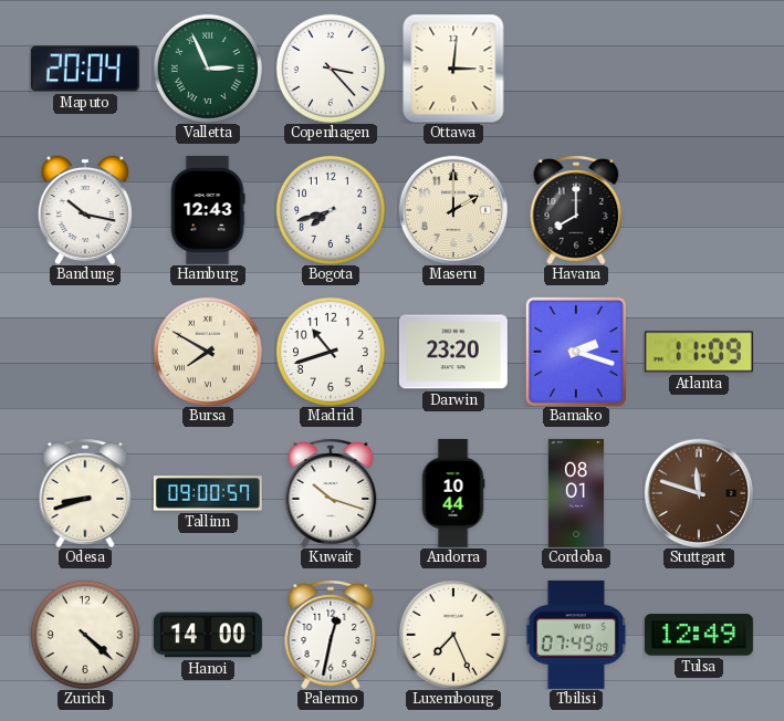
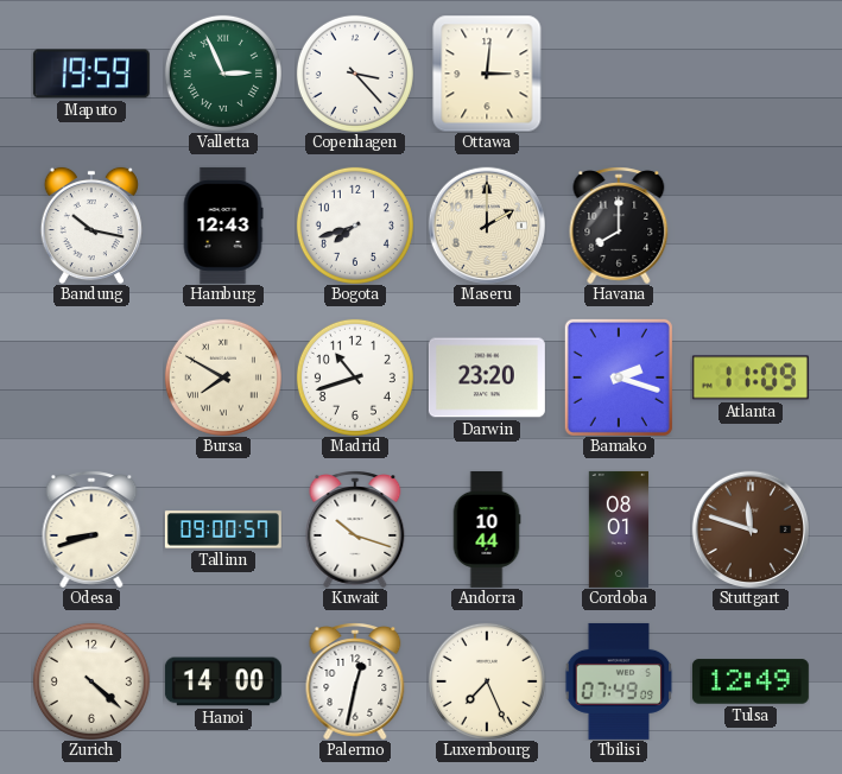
Maputo: 20:04 -> 19:59
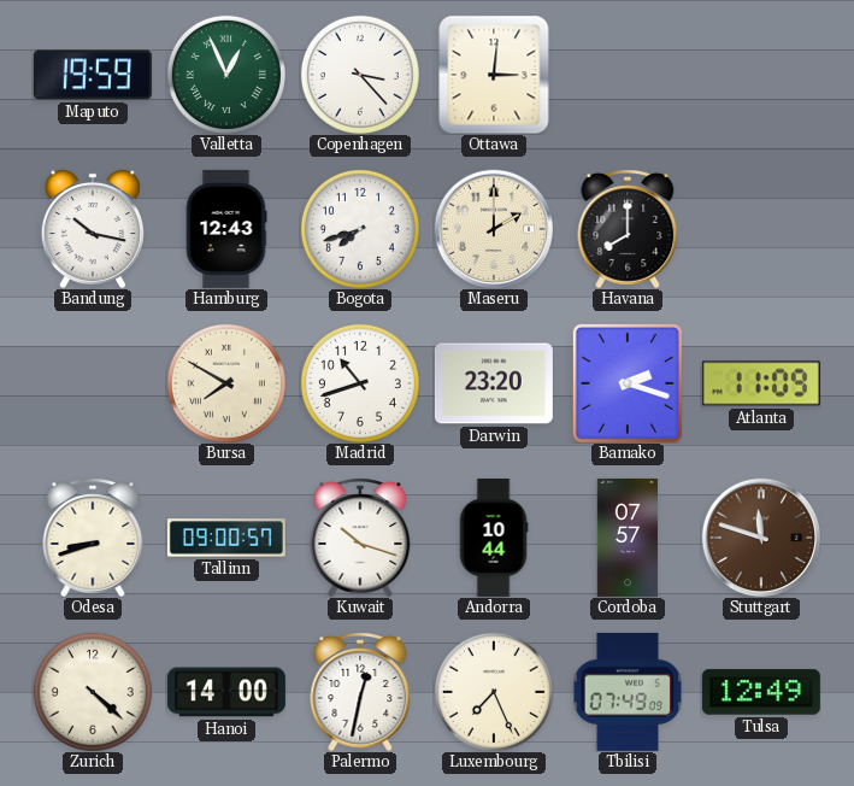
Valletta: 2:56 -> 12:56
Cordoba: 08:01 -> 07:57
